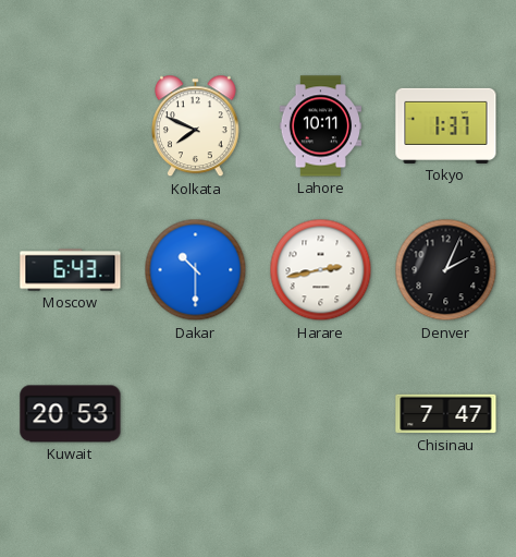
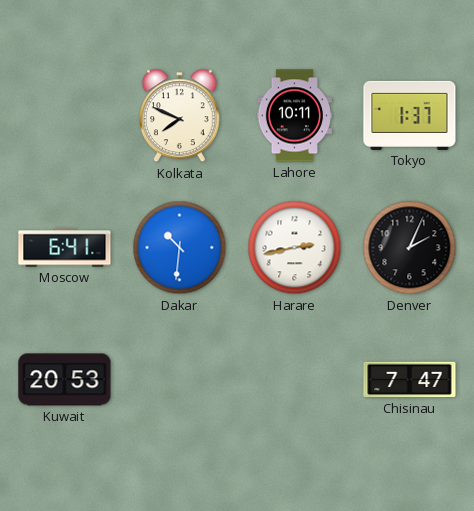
Moscow: 6:43 -> 6:41
Dakar: 10:30 -> 10:31
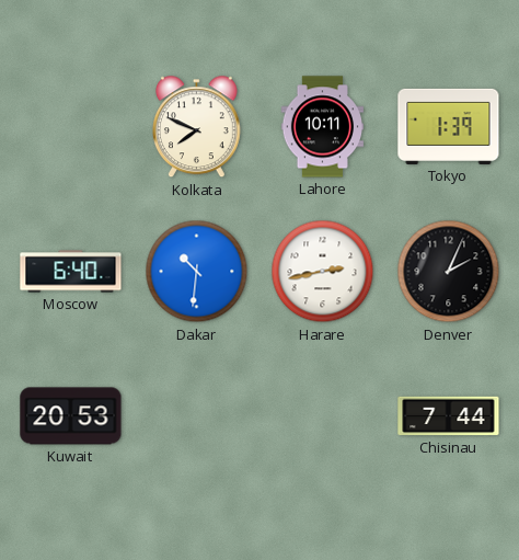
Tokyo: 1:37 -> 1:39
Moscow: 6:41 -> 6:40
Chisinau: 7:47 -> 7:44
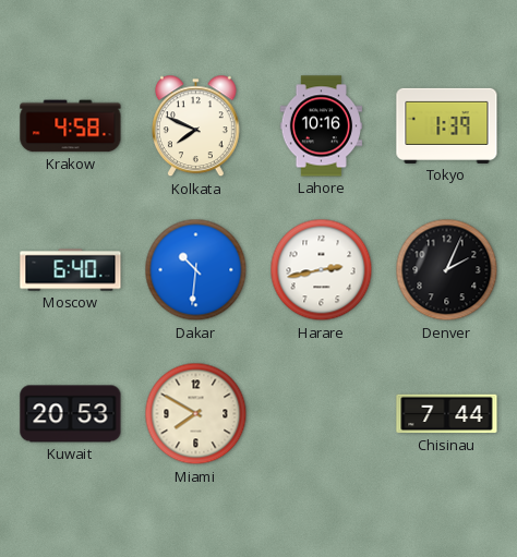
Krakow: none -> 4:58
Lahore: 10:11 -> 10:16
Miami: none -> 7:50
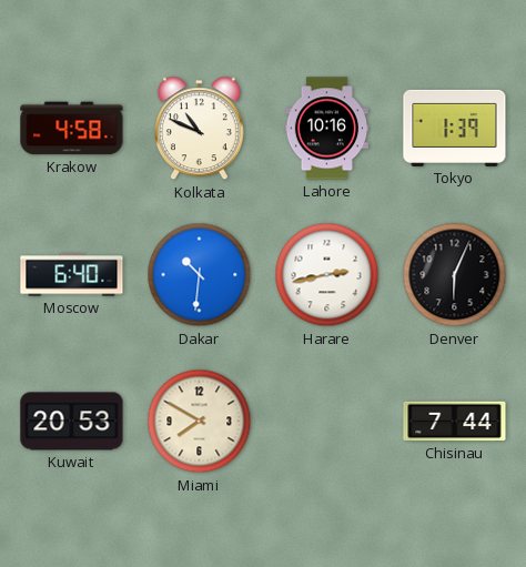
Kolkata: 7:49 -> 10:49
Denver: 2:04 -> 6:04
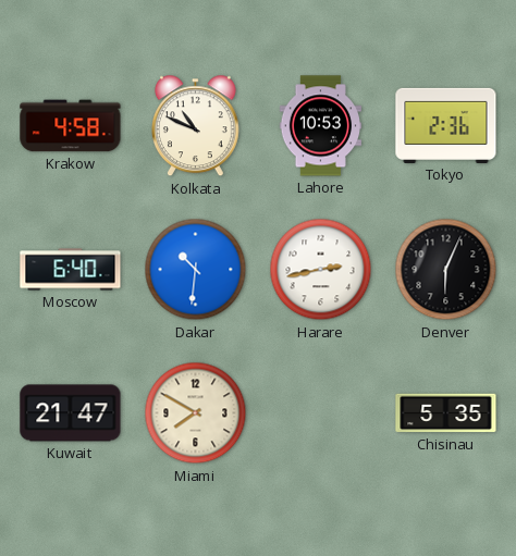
Lahore: 10:16 -> 10:53
Tokyo: 1:39 -> 2:36
Kuwait: 20:53 -> 21:47
Chisinau: 7:44 -> 5:35
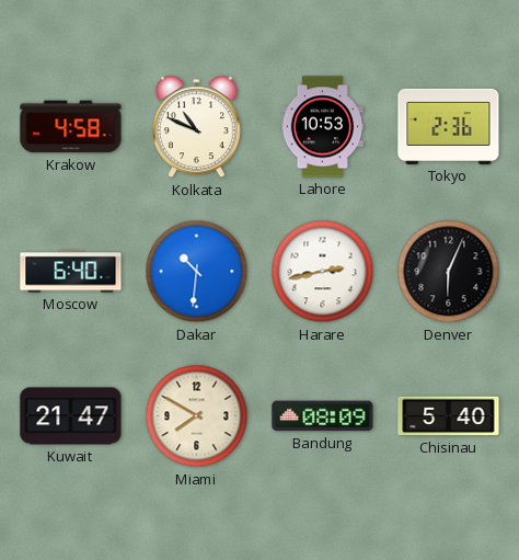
Bandung: none -> 08:09
Chisinau: 5:35 -> 5:40
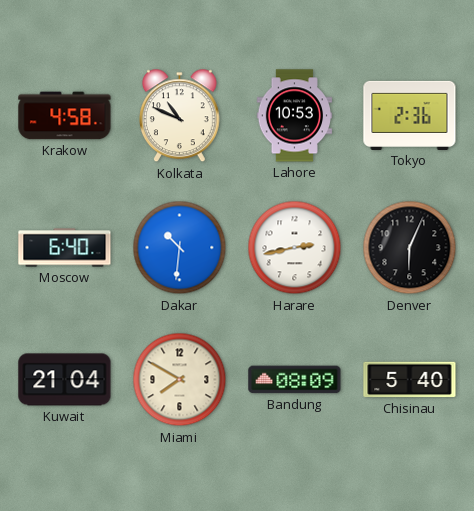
Kuwait: 21:47 -> 21:04
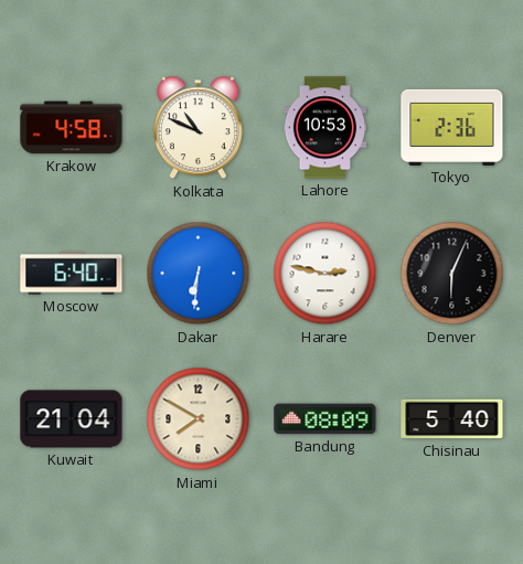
Dakar: 10:31 -> 6:31
Harare: 2:43 -> 2:47
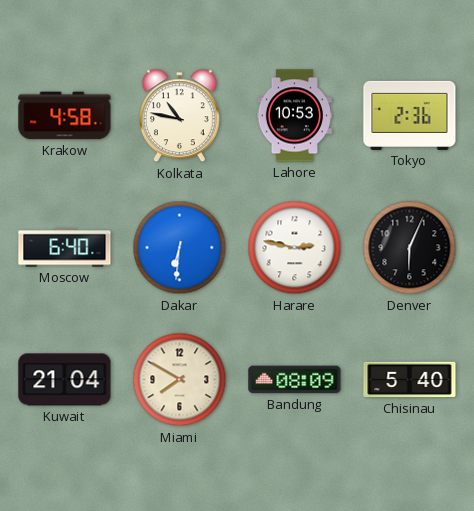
Kolkata: 10:49 -> 10:47
